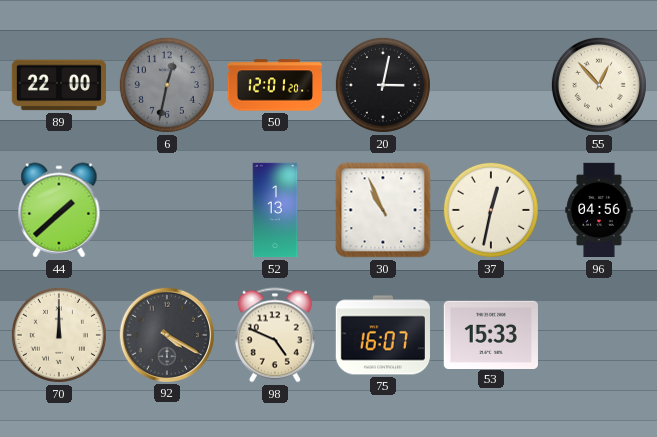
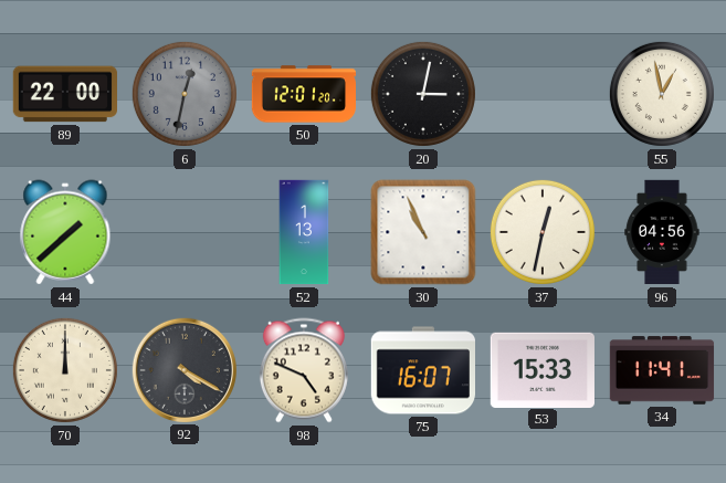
55: 12:53 -> 12:58
34: none -> 11:41
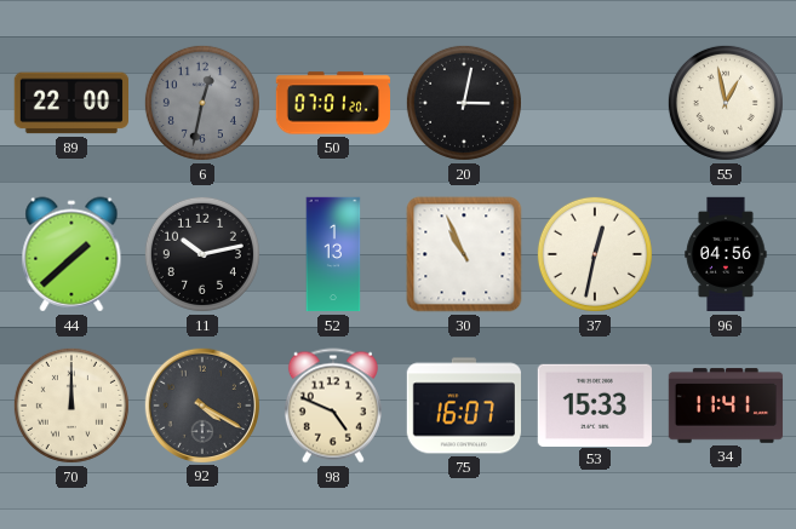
50: 12:01 -> 07:01
11: none -> 10:13
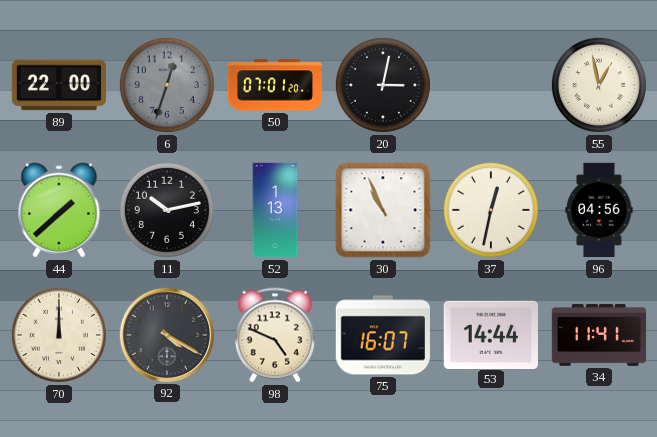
6: 12:32 -> 12:33
53: 15:33 -> 14:44
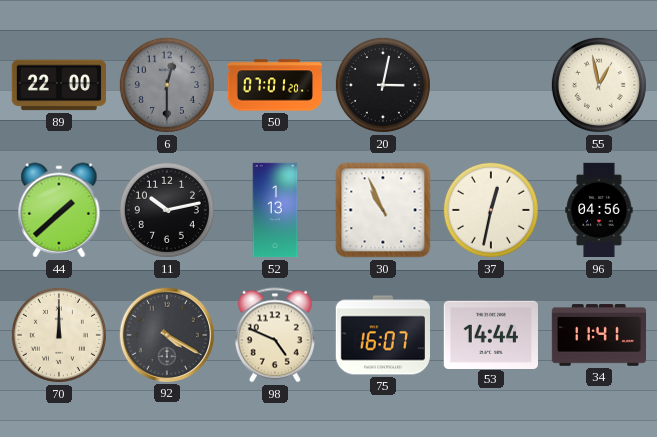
6: 12:33 -> 12:30
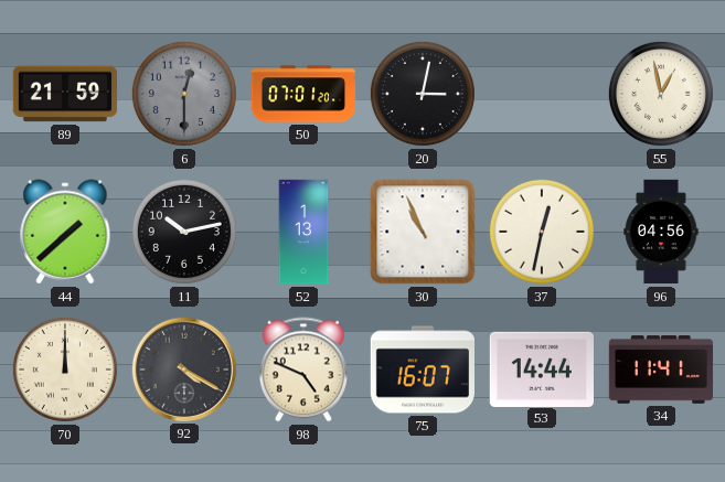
89: 22:00 -> 21:59
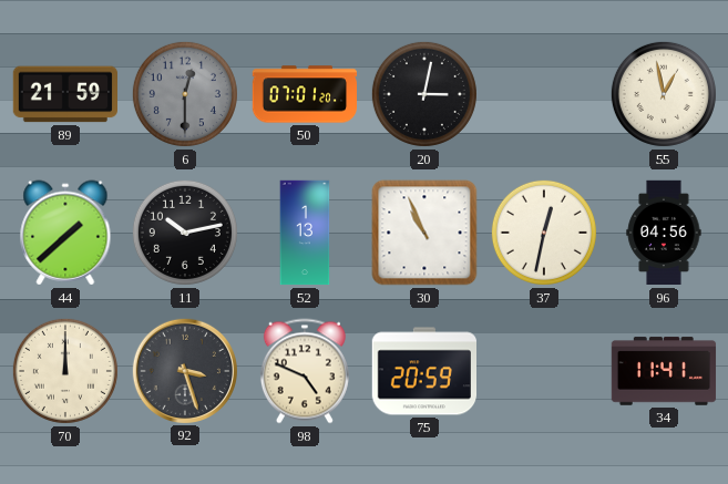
92: 4:20 -> 3:27
75: 16:07 -> 20:59
53: 14:44 -> none
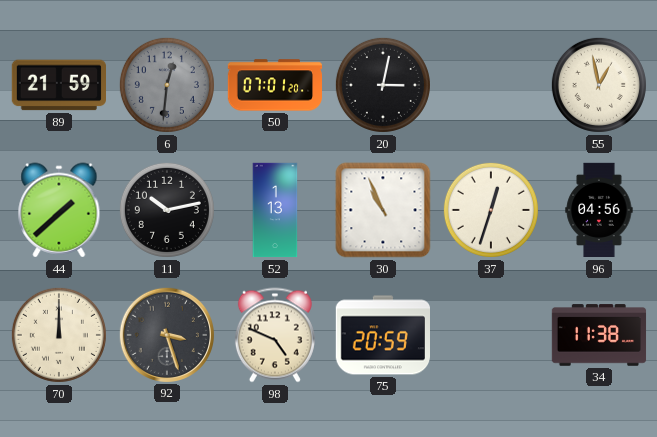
6: 12:30 -> 12:31
37: 12:32 -> 12:33
34: 11:41 -> 11:38
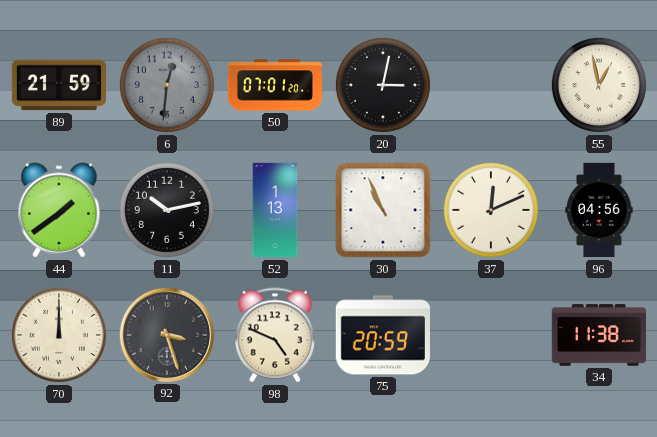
44: 1:38 -> 1:39
37: 12:33 -> 12:11
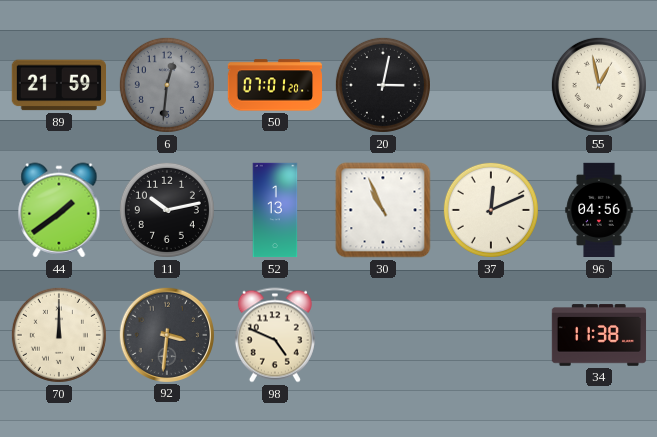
92: 3:27 -> 3:31
75: 20:59 -> none
